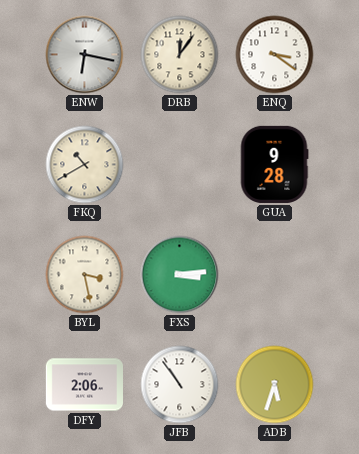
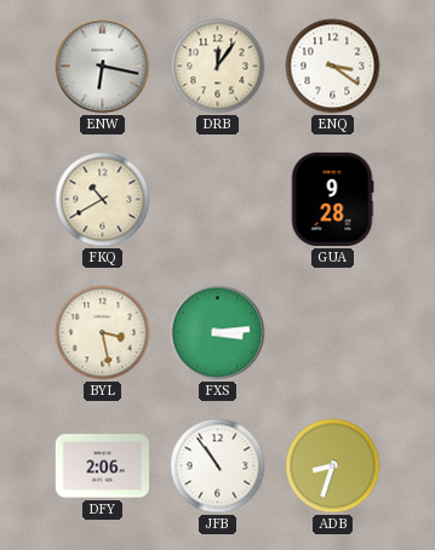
ADB: 5:33 -> 8:33
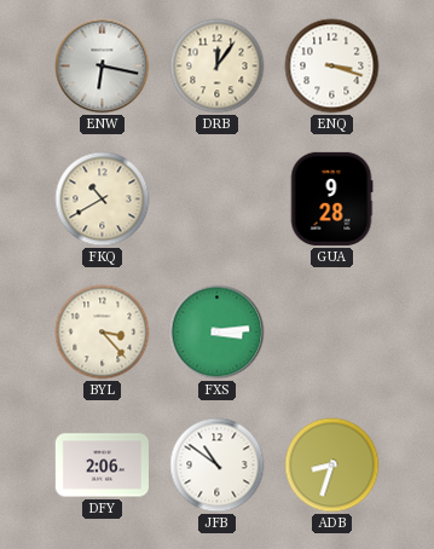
ENQ: 3:21 -> 3:18
BYL: 3:28 -> 3:23
JFB: 10:54 -> 10:51
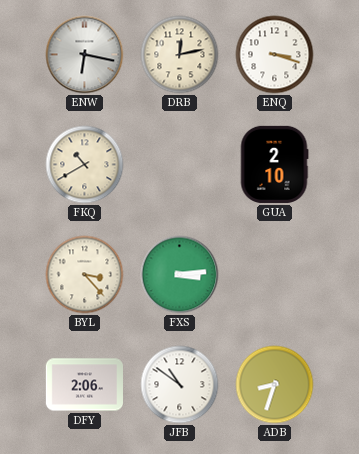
DRB: 12:06 -> 12:13
GUA: 9:28 -> 2:10
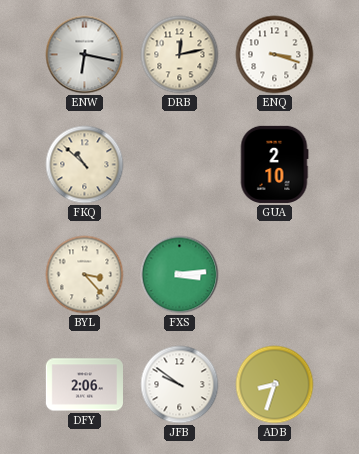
FKQ: 10:40 -> 10:52
JFB: 10:51 -> 9:51
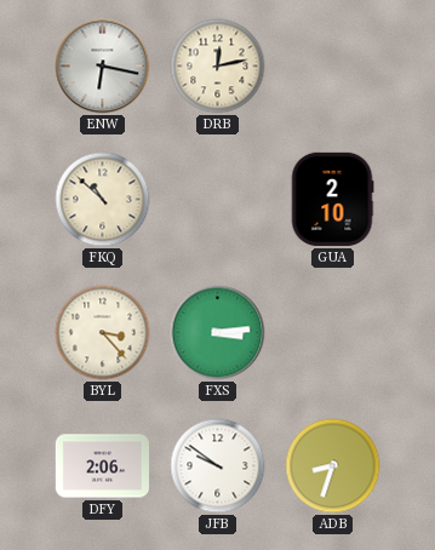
ENQ: 3:18 -> none
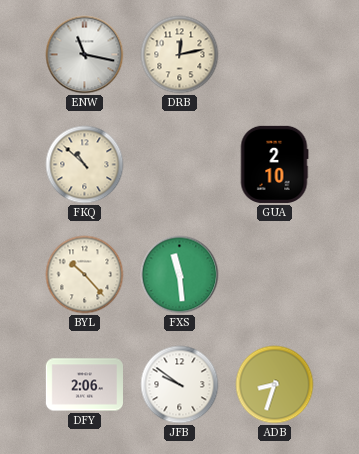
ENW: 6:17 -> 11:17
BYL: 3:23 -> 10:23
FXS: 3:14 -> 11:29
